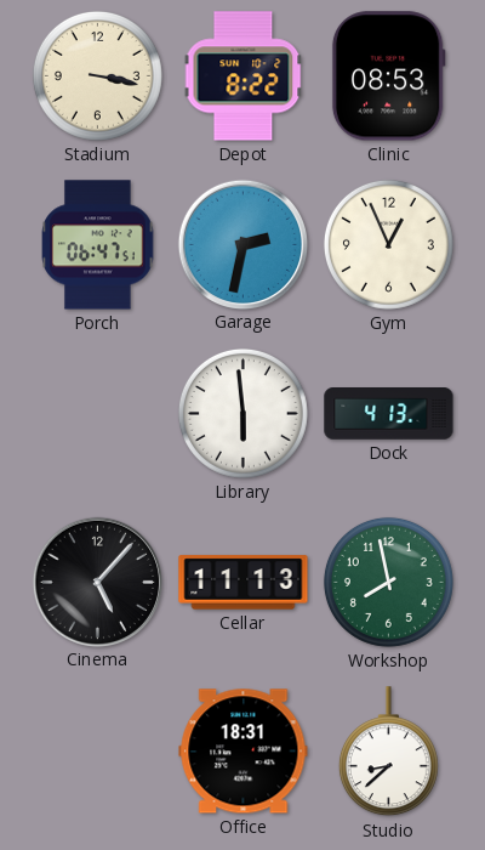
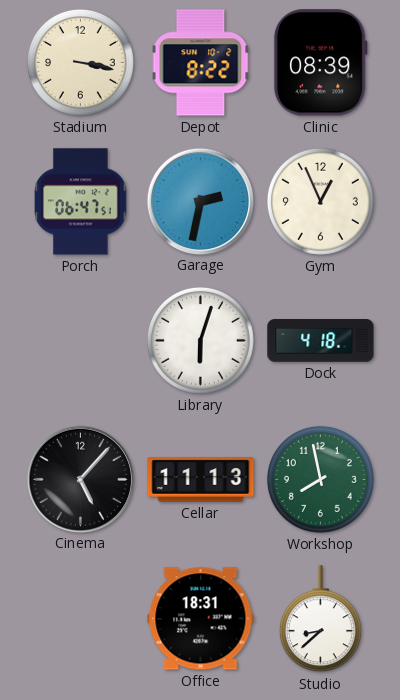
Clinic: 08:53 -> 08:39
Library: 5:59 -> 6:03
Dock: 4:13 -> 4:18
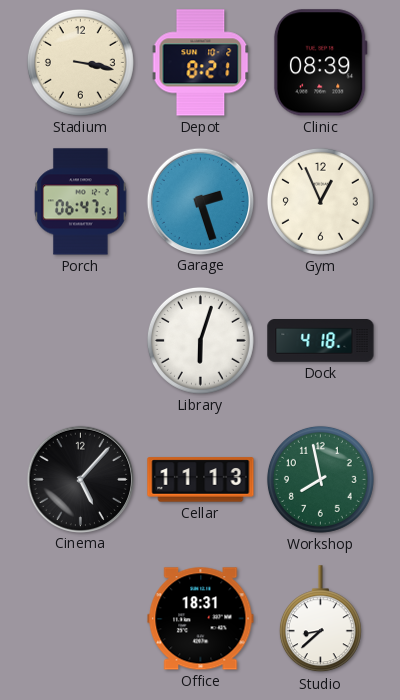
Depot: 8:22 -> 8:21
Garage: 2:32 -> 2:27
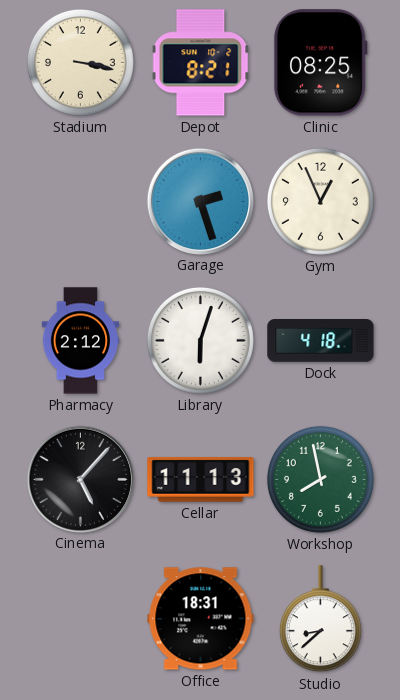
Clinic: 08:39 -> 08:25
Porch: 06:47 -> none
Pharmacy: none -> 2:12
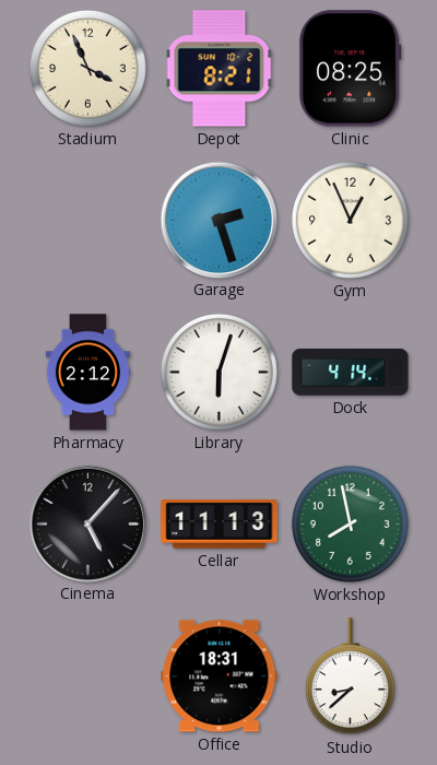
Stadium: 3:17 -> 3:56
Dock: 4:18 -> 4:14
